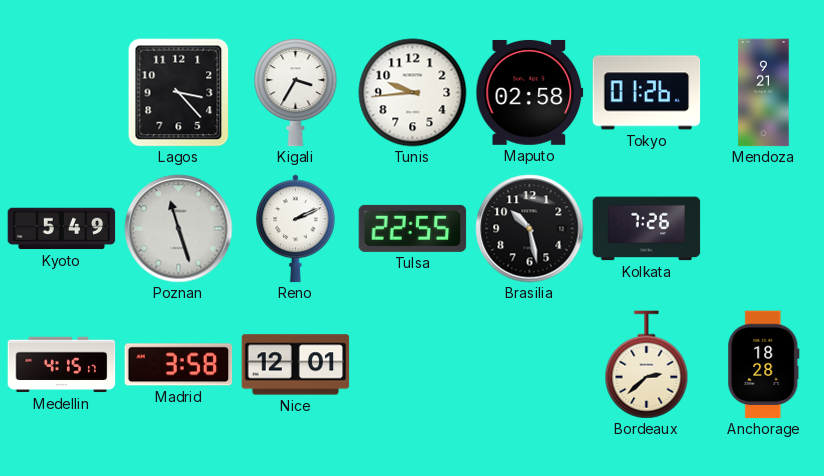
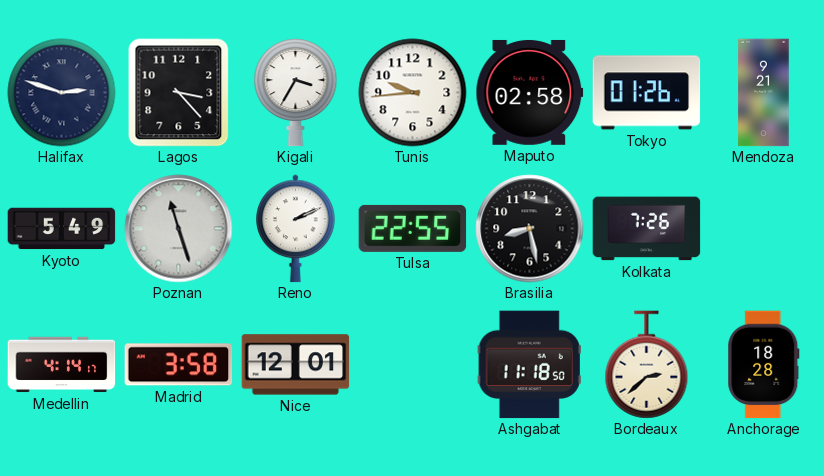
Halifax: none -> 2:48
Brasilia: 10:28 -> 8:28
Medellin: 4:15 -> 4:14
Ashgabat: none -> 11:18
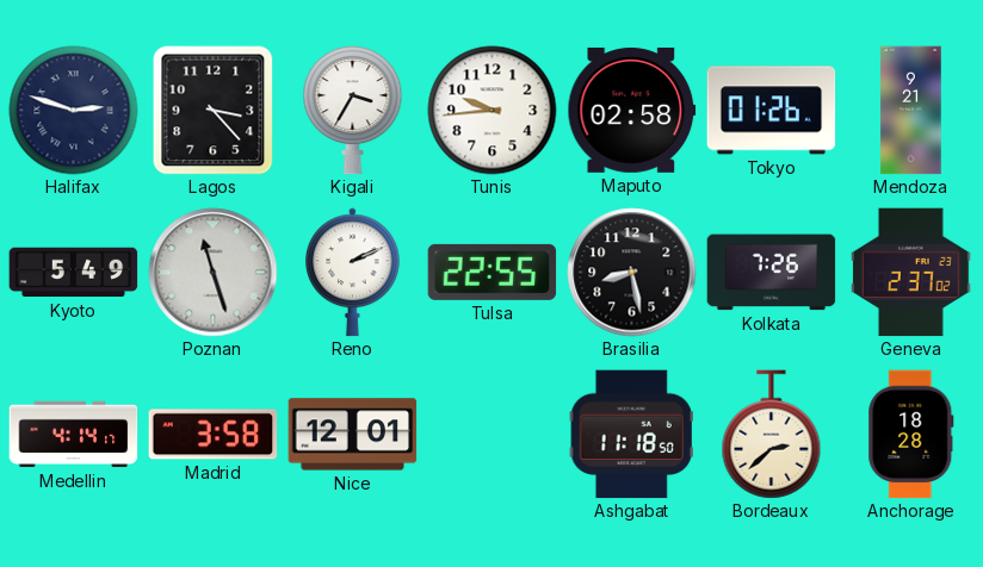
Geneva: none -> 2:37
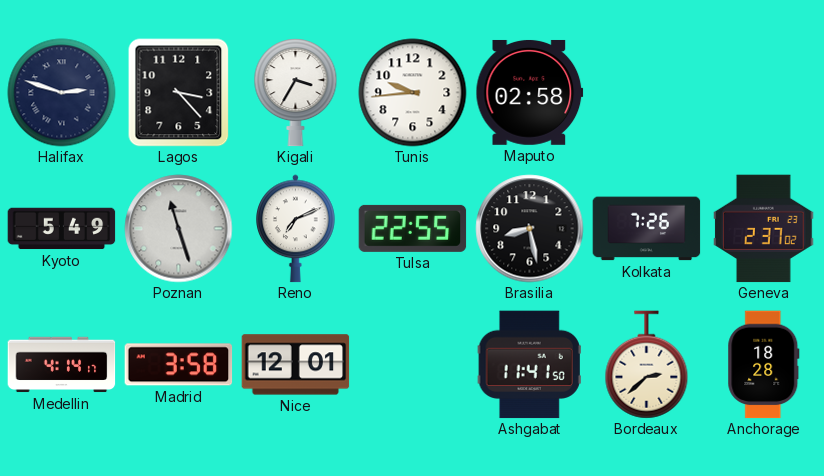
Tokyo: 01:26 -> none
Mendoza: 9:21 -> none
Reno: 2:11 -> 7:11
Ashgabat: 11:18 -> 11:41
